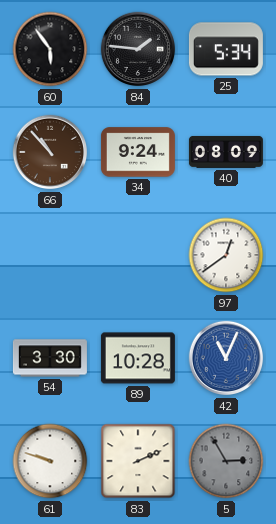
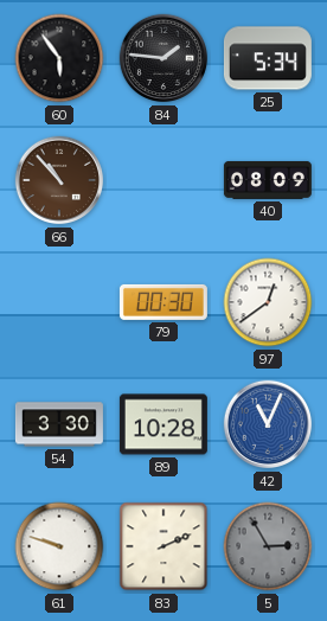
34: 9:24 -> none
79: none -> 00:30
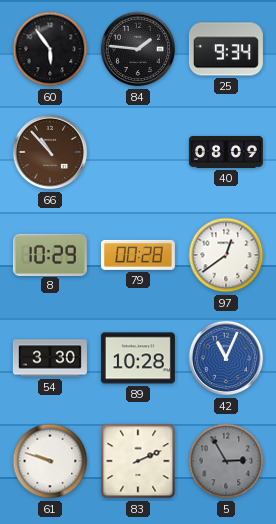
25: 5:34 -> 9:34
8: none -> 10:29
79: 00:30 -> 00:28
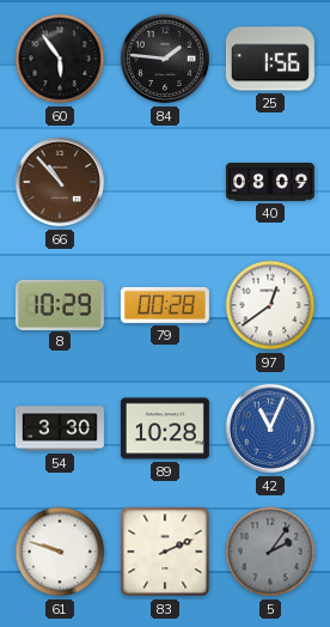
25: 9:34 -> 1:56
5: 2:55 -> 2:06
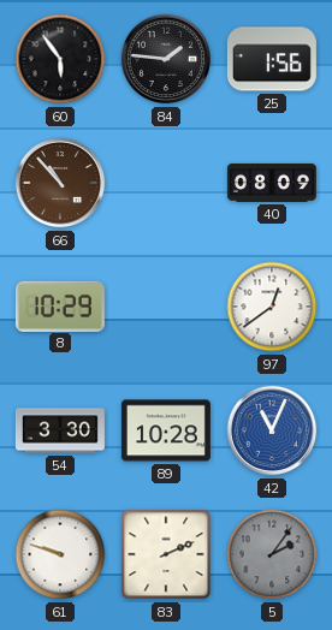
79: 00:28 -> none
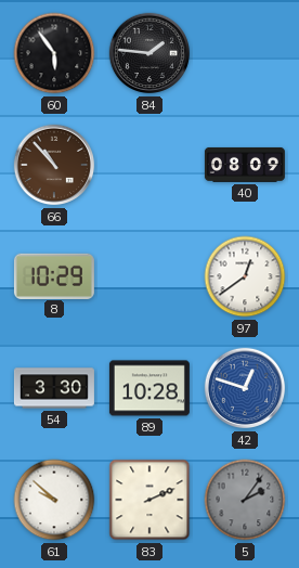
25: 1:56 -> none
42: 11:04 -> 12:48
61: 9:48 -> 9:52
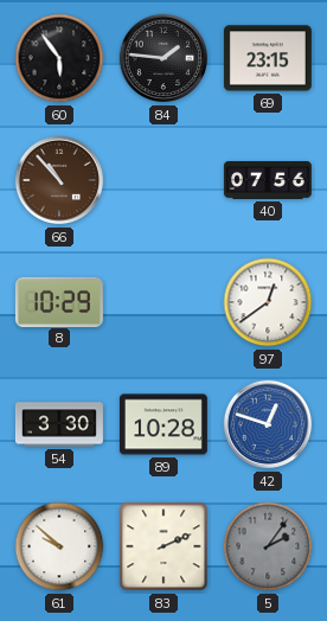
69: none -> 23:15
40: 08:09 -> 07:56
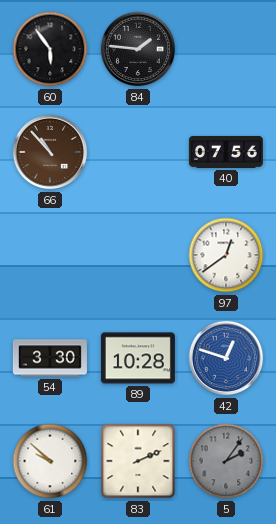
69: 23:15 -> none
8: 10:29 -> none
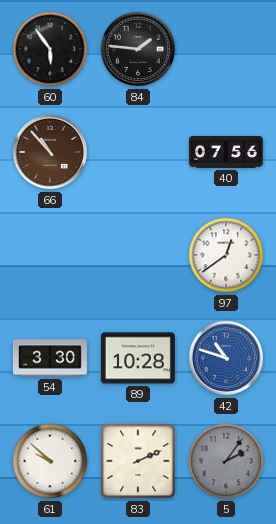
42: 12:48 -> 10:48
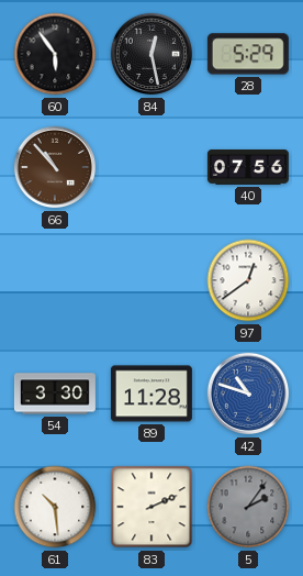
84: 1:46 -> 12:28
28: none -> 5:29
89: 10:28 -> 11:28
61: 9:52 -> 10:29
